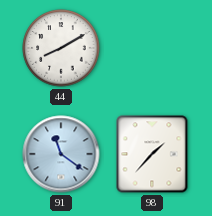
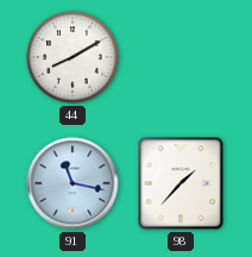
91: 11:21 -> 11:17
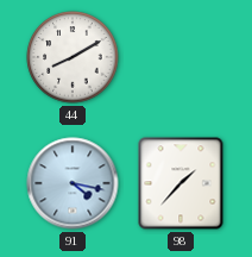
91: 11:17 -> 4:17
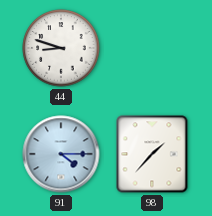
44: 8:10 -> 8:48
91: 4:17 -> 4:15
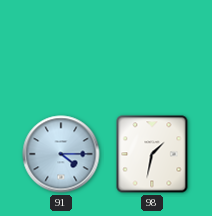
44: 8:48 -> none
98: 1:37 -> 1:32
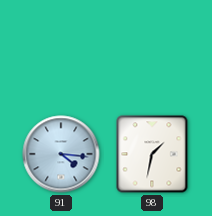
91: 4:15 -> 4:16
